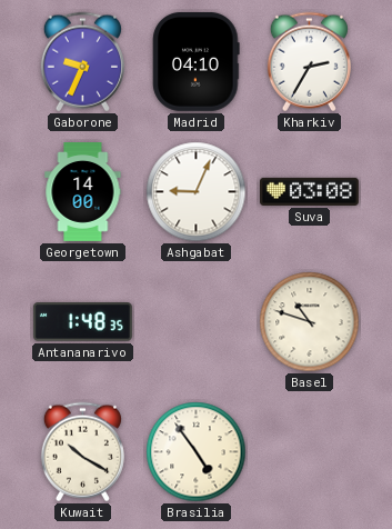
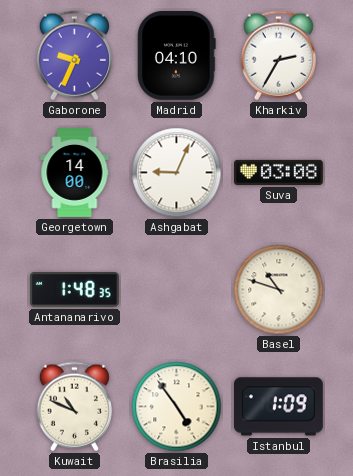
Kuwait: 10:20 -> 10:49
Istanbul: none -> 1:09
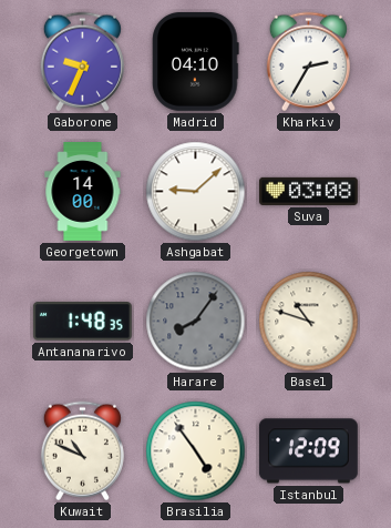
Ashgabat: 9:04 -> 9:08
Harare: none -> 8:06
Istanbul: 1:09 -> 12:09
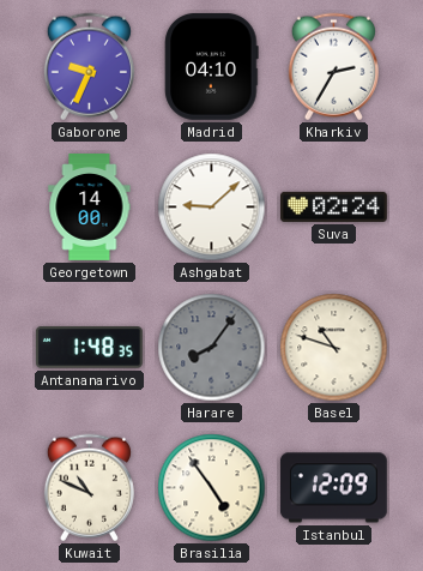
Suva: 03:08 -> 02:24
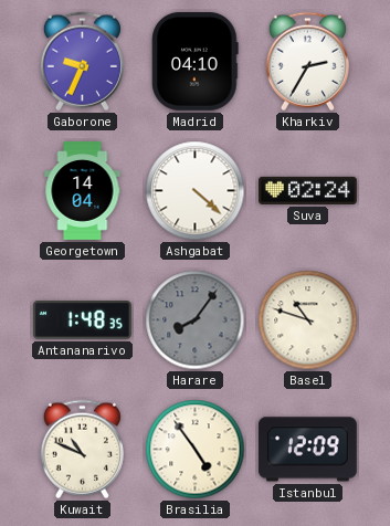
Georgetown: 14:00 -> 14:04
Ashgabat: 9:08 -> 4:22
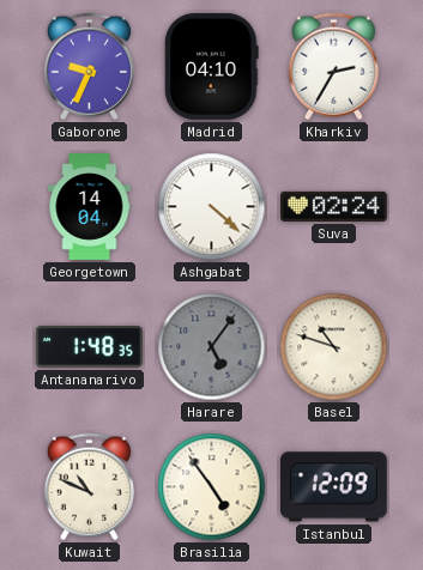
Harare: 8:06 -> 5:06
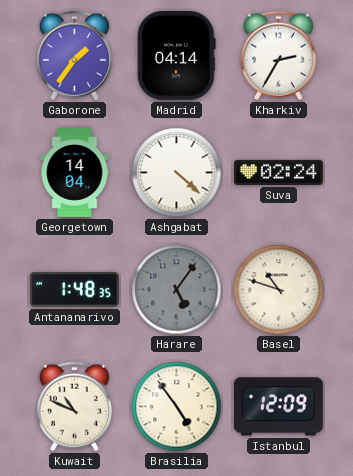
Gaborone: 9:34 -> 1:36
Madrid: 04:10 -> 04:14
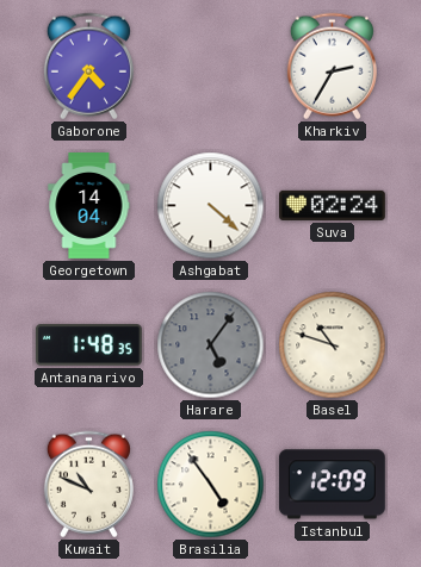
Gaborone: 1:36 -> 4:36
Madrid: 04:14 -> none
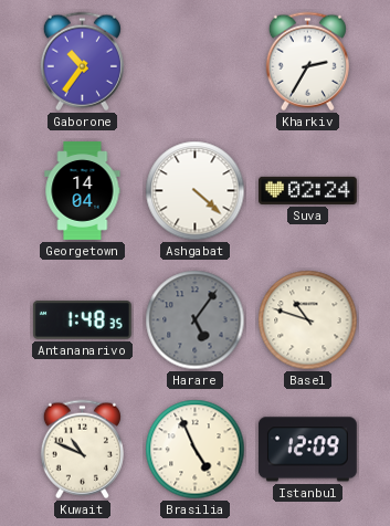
Gaborone: 4:36 -> 10:36
Brasilia: 4:54 -> 4:56
